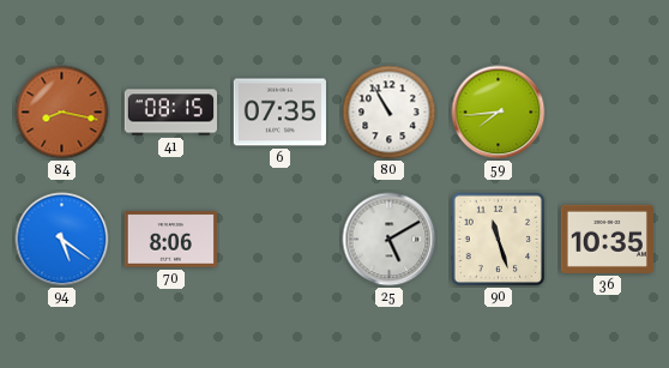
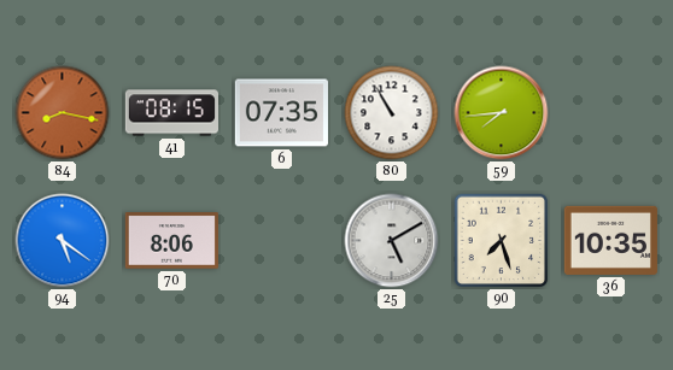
90: 11:27 -> 7:27
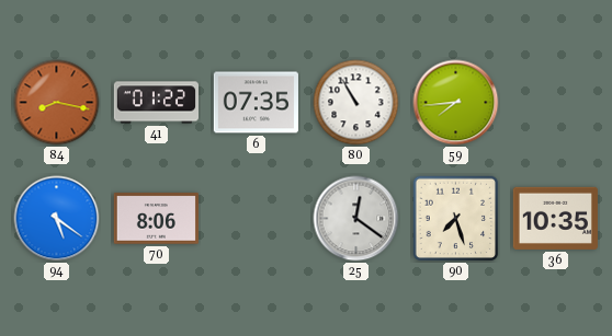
41: 08:15 -> 01:22
25: 5:10 -> 12:21
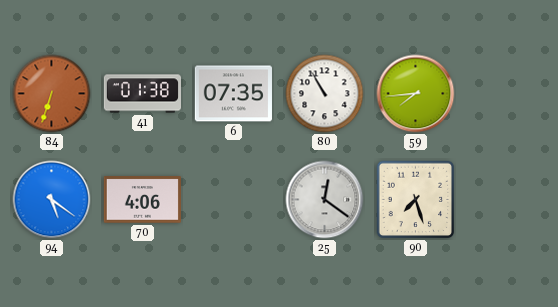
84: 8:17 -> 6:33
41: 01:22 -> 01:38
70: 8:06 -> 4:06
36: 10:35 -> none
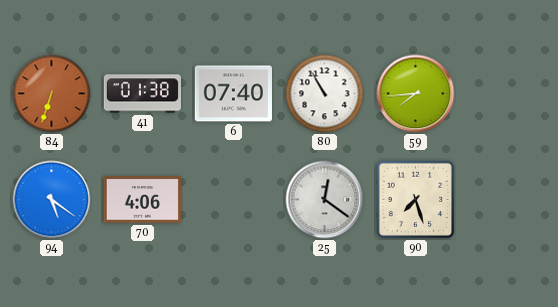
6: 07:35 -> 07:40
